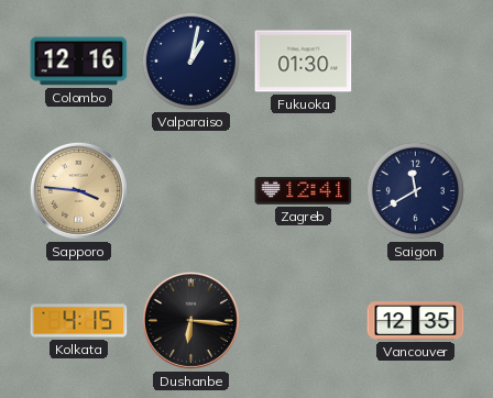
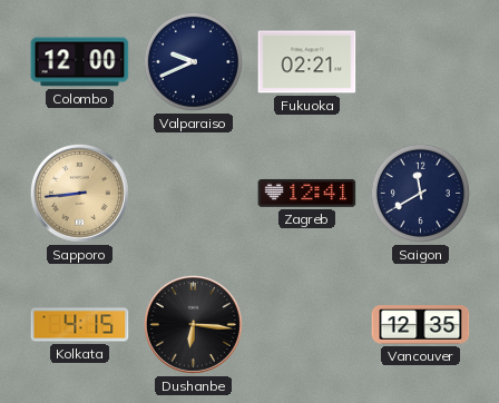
Colombo: 12:16 -> 12:00
Valparaiso: 1:02 -> 9:41
Fukuoka: 01:30 -> 02:21
Sapporo: 3:46 -> 8:44
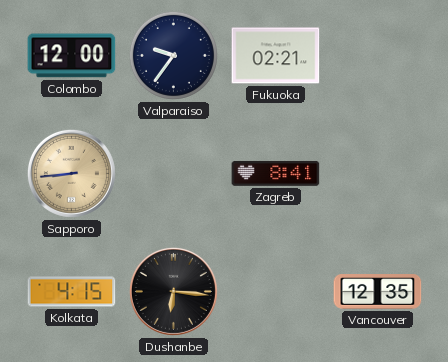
Valparaiso: 9:41 -> 9:36
Zagreb: 12:41 -> 8:41
Saigon: 11:40 -> none
